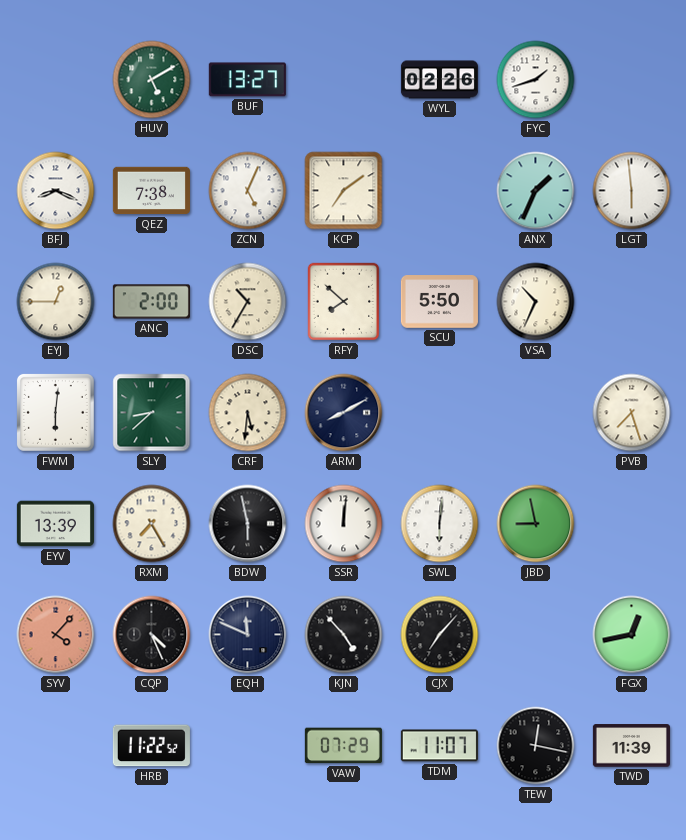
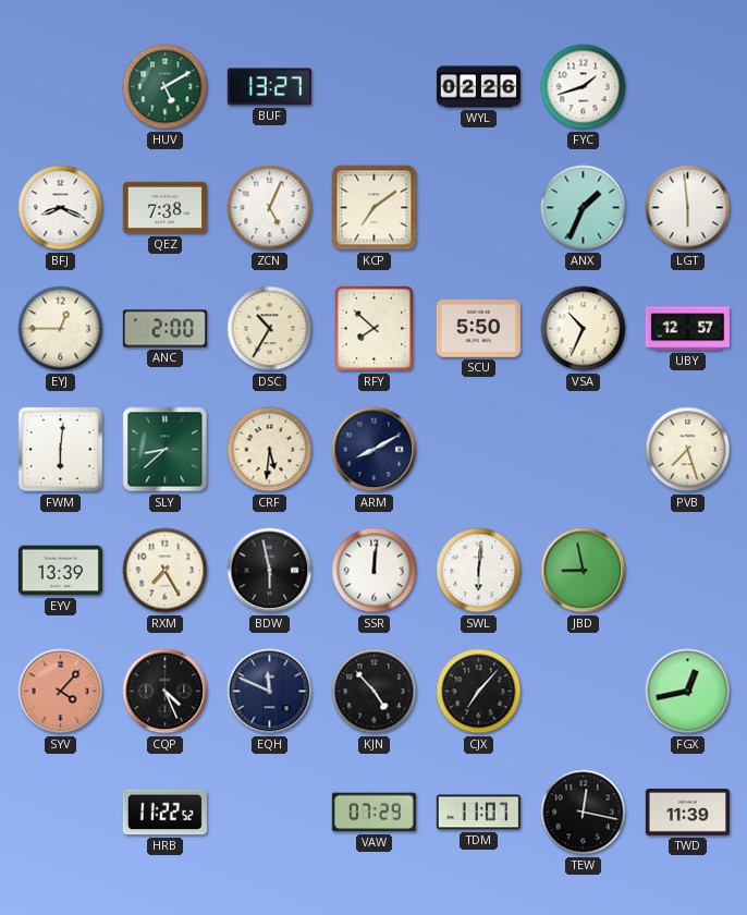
UBY: none -> 12:57
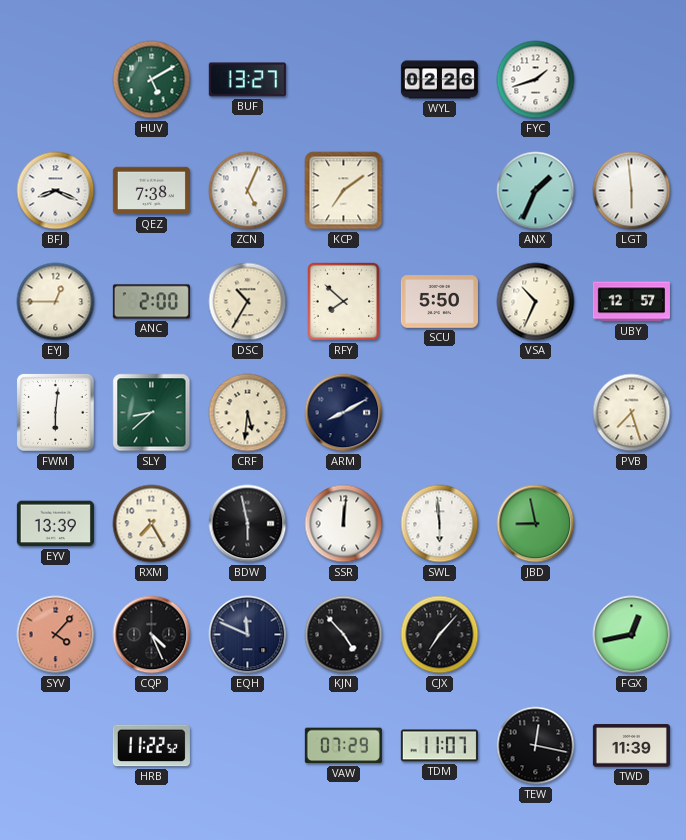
SWL: 6:01 -> 5:59
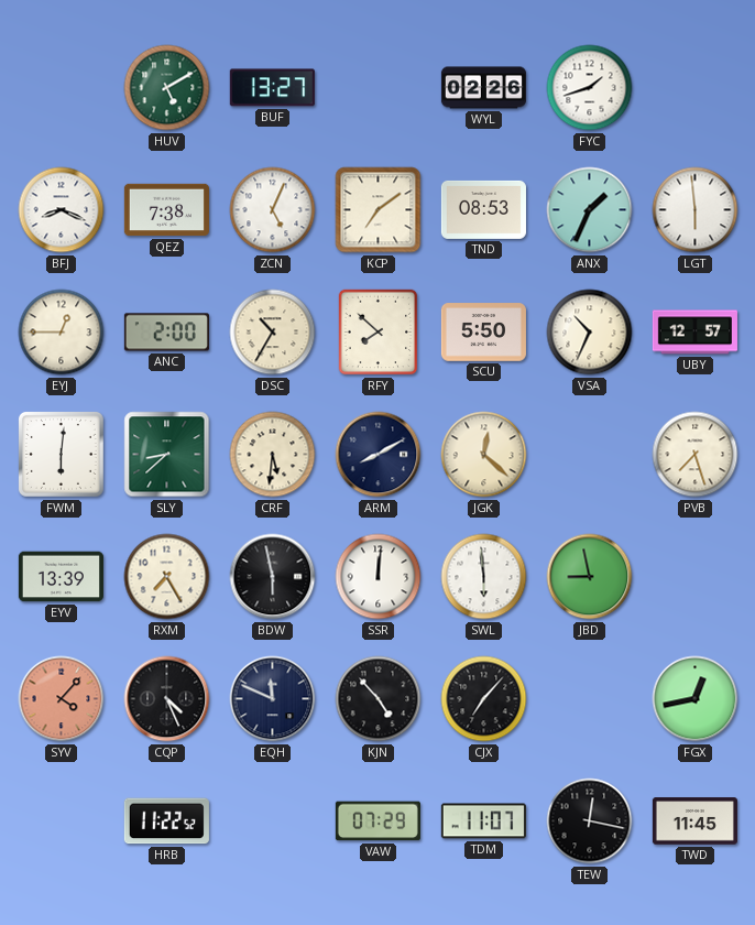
TND: none -> 08:53
JGK: none -> 12:22
TWD: 11:39 -> 11:45
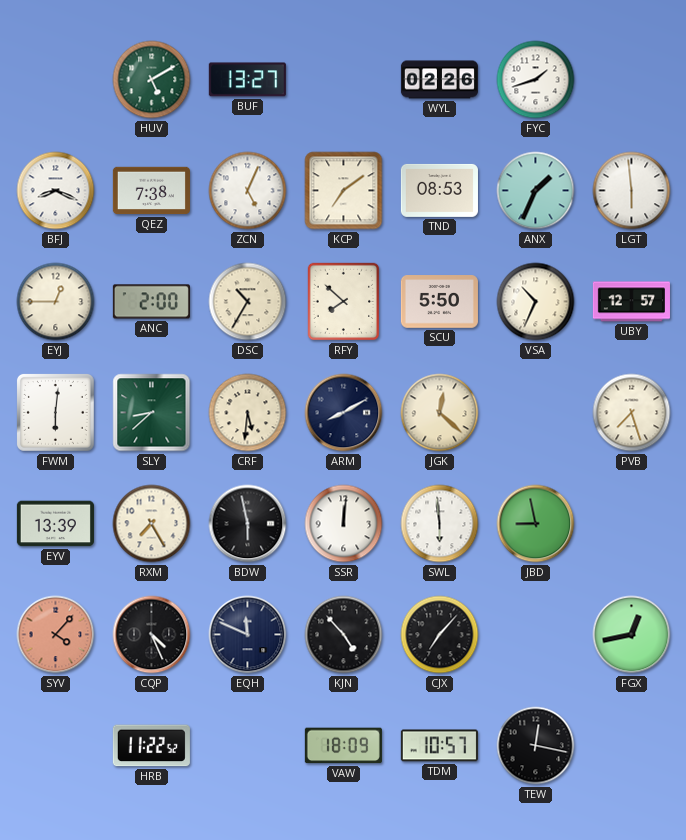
VAW: 07:29 -> 18:09
TDM: 11:07 -> 10:57
TWD: 11:45 -> none
